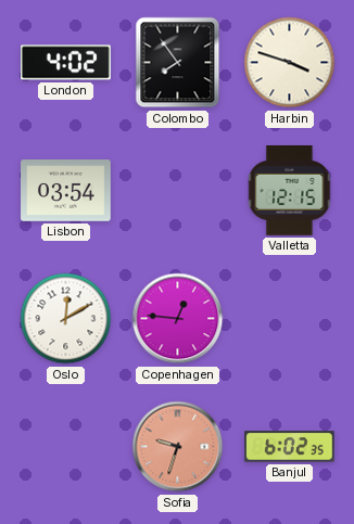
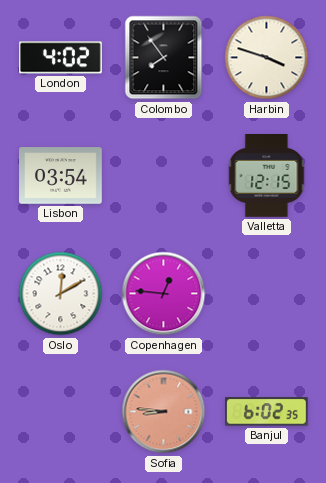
Sofia: 9:33 -> 8:46
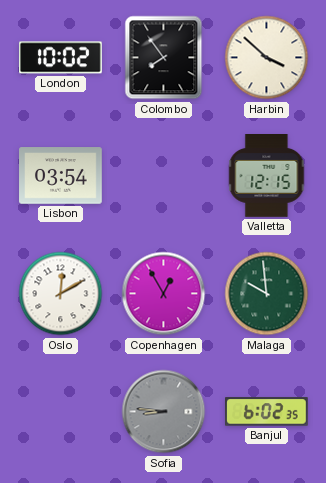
London: 4:02 -> 10:02
Harbin: 3:48 -> 3:52
Copenhagen: 12:46 -> 12:55
Malaga: none -> 9:59
Sofia dial: salmon -> grey
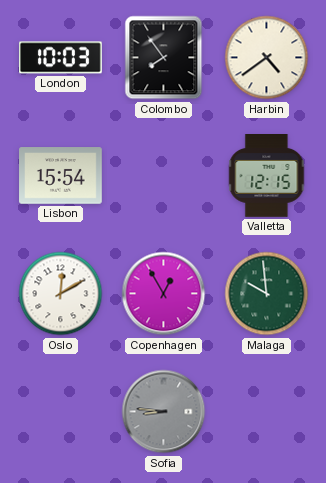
London: 10:02 -> 10:03
Harbin: 3:52 -> 4:39
Lisbon: 03:54 -> 15:54
Banjul: 6:02 -> none
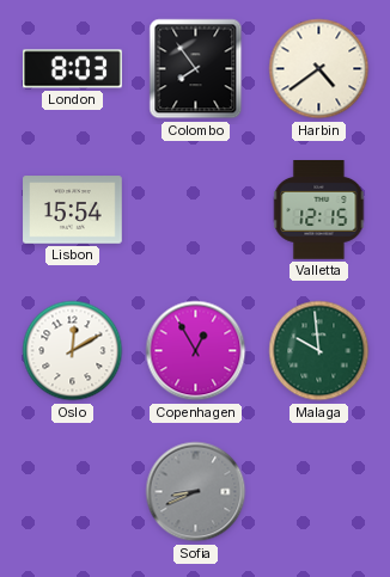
London: 10:03 -> 8:03
Sofia: 8:46 -> 8:41
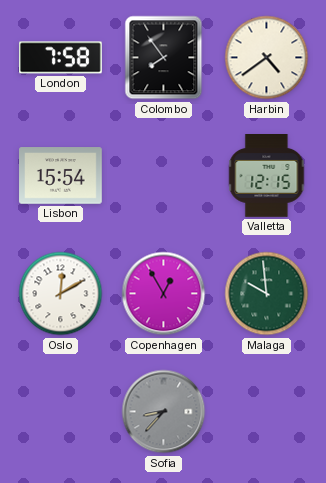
London: 8:03 -> 7:58
Sofia: 8:41 -> 8:37
